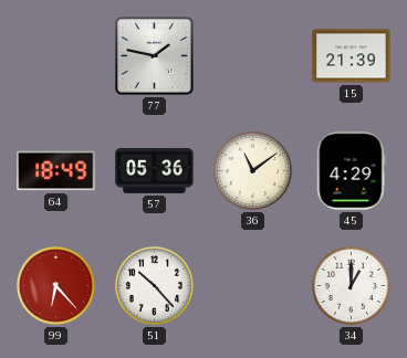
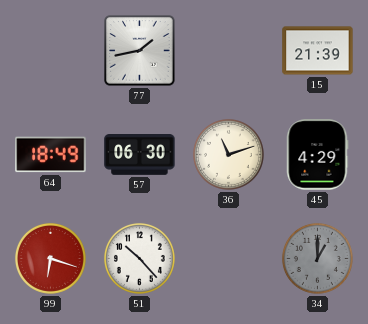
77: 1:47 -> 1:43
57: 05:36 -> 06:30
36: 11:09 -> 11:12
99: 6:23 -> 6:18
34 dial: white -> grey
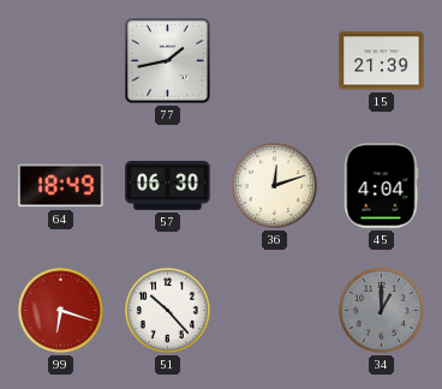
36: 11:12 -> 12:12
45: 4:29 -> 4:04
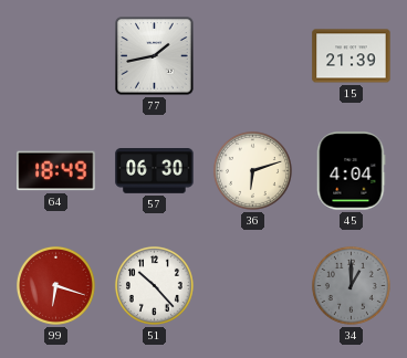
36: 12:12 -> 6:12
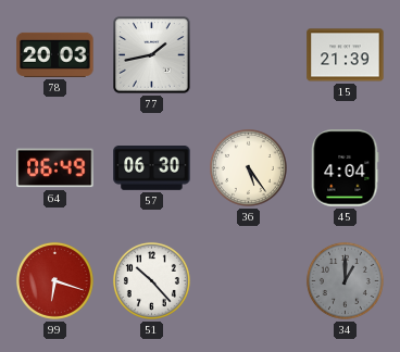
78: none -> 20:03
64: 18:49 -> 06:49
36: 6:12 -> 5:24
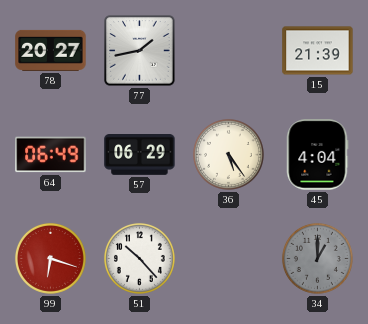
78: 20:03 -> 20:27
57: 06:30 -> 06:29
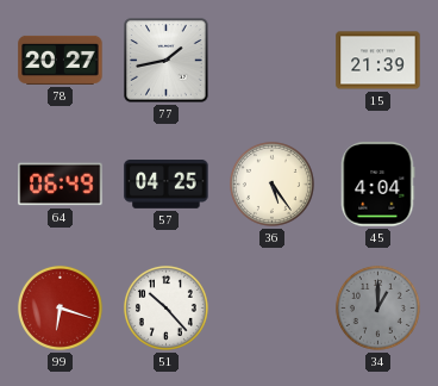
57: 06:29 -> 04:25
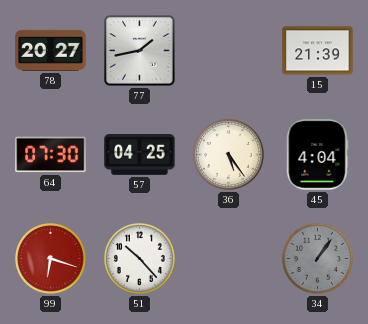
64: 06:49 -> 07:30
34: 1:00 -> 1:06
